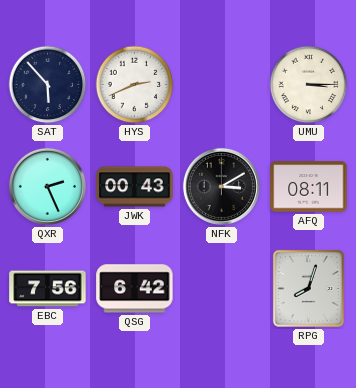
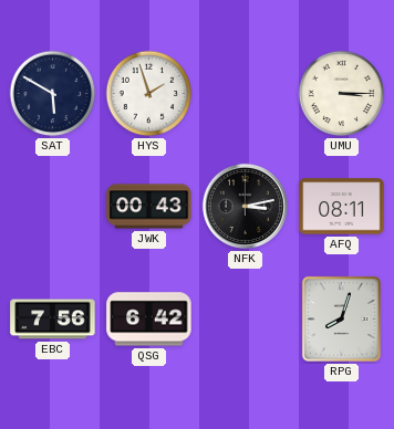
SAT: 5:53 -> 5:50
HYS: 2:41 -> 1:57
QXR: 2:26 -> none
NFK: 3:10 -> 3:13
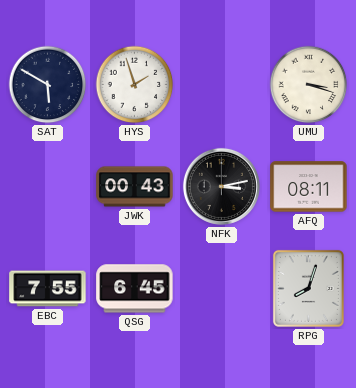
UMU: 3:15 -> 3:18
EBC: 7:56 -> 7:55
QSG: 6:42 -> 6:45
